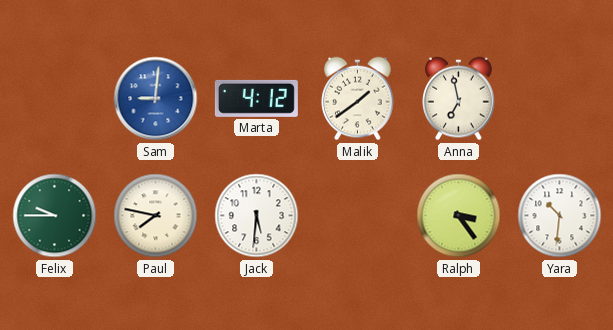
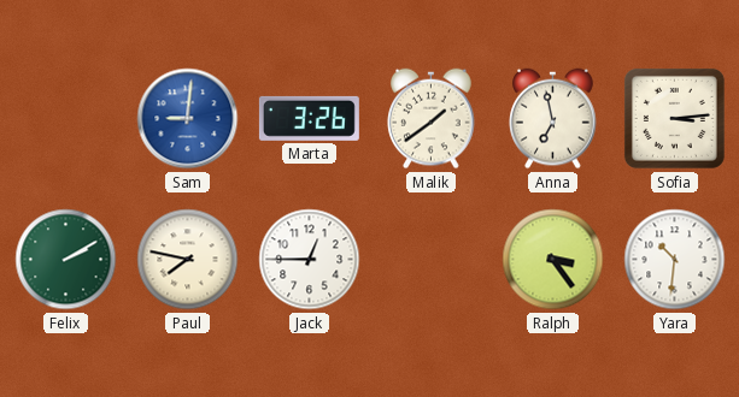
Marta: 4:12 -> 3:26
Sofia: none -> 3:14
Felix: 9:45 -> 2:10
Jack: 5:31 -> 12:45
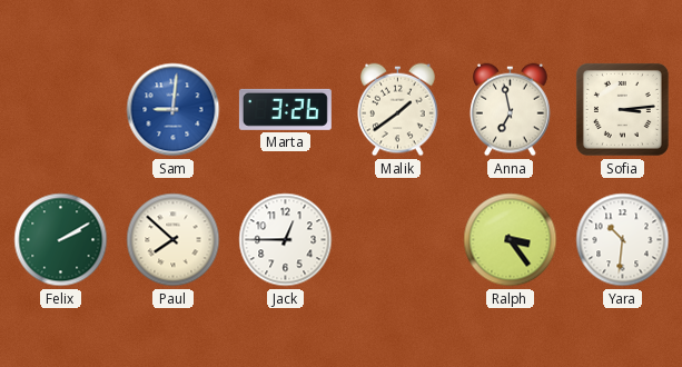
Paul: 7:47 -> 7:52
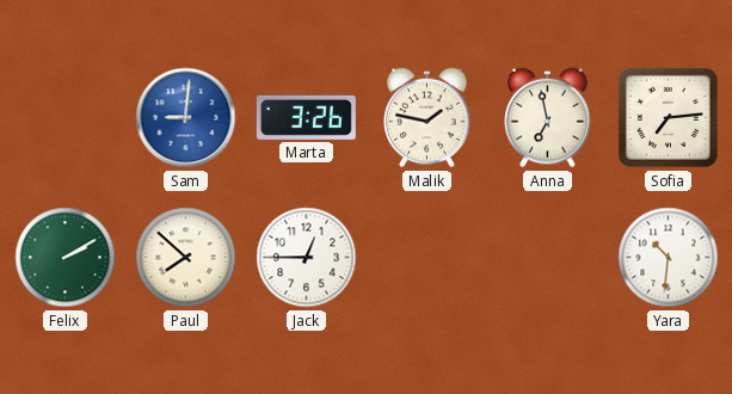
Malik: 1:39 -> 1:47
Sofia: 3:14 -> 7:14
Ralph: 3:24 -> none
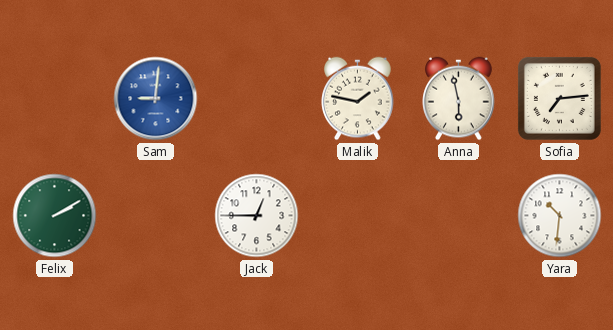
Marta: 3:26 -> none
Anna: 6:58 -> 5:58
Paul: 7:52 -> none
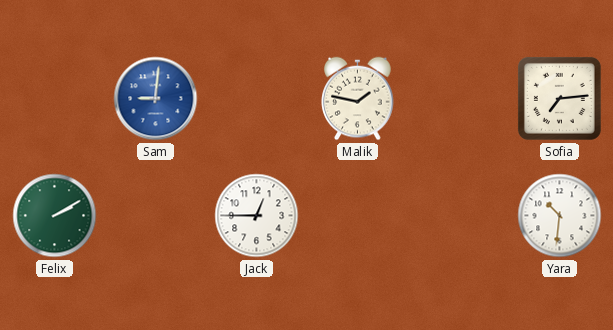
Anna: 5:58 -> none
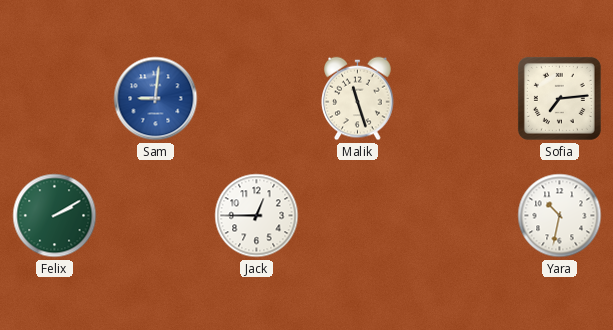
Malik: 1:47 -> 11:27
Yara: 10:31 -> 10:32
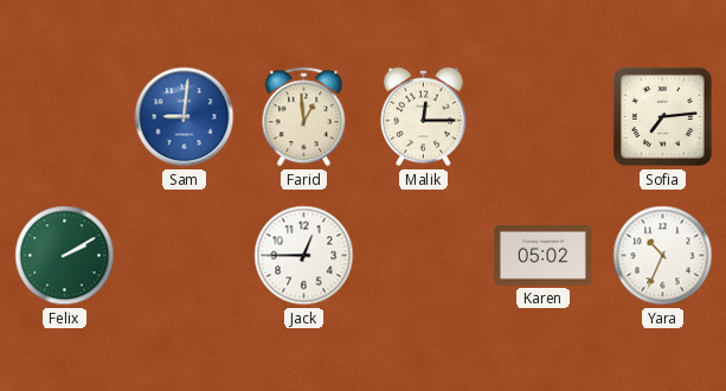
Farid: none -> 12:59
Malik: 11:27 -> 12:15
Karen: none -> 05:02
Yara: 10:32 -> 10:34
